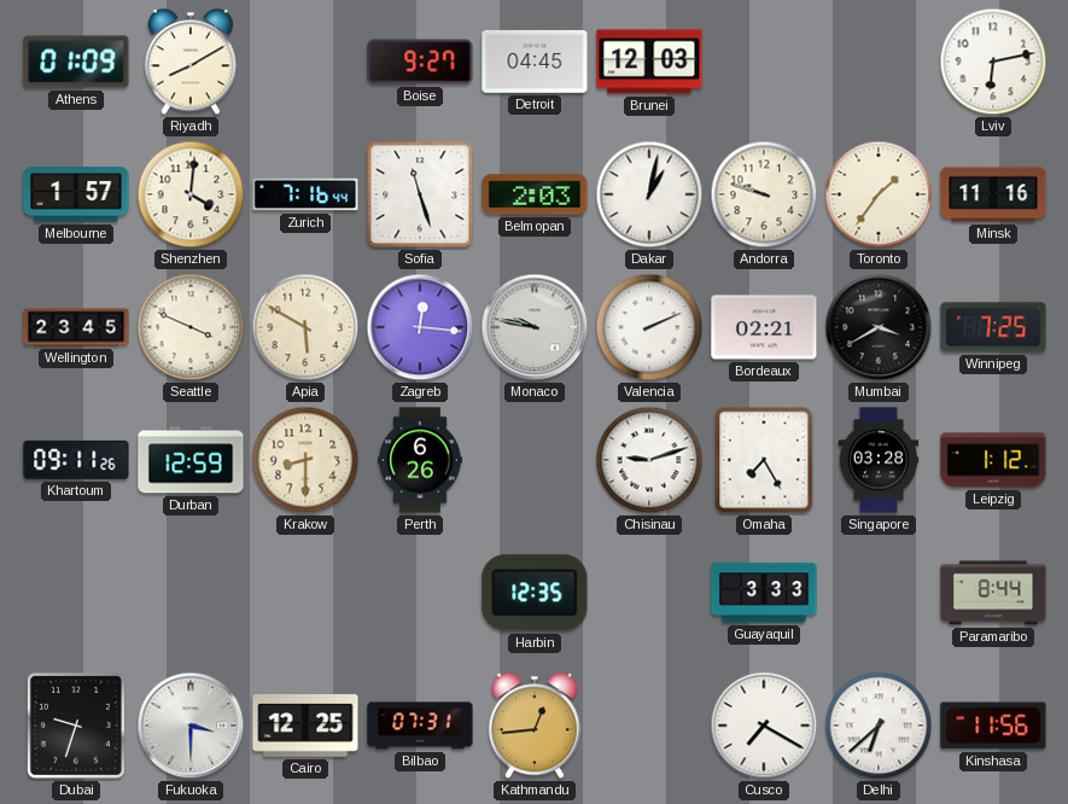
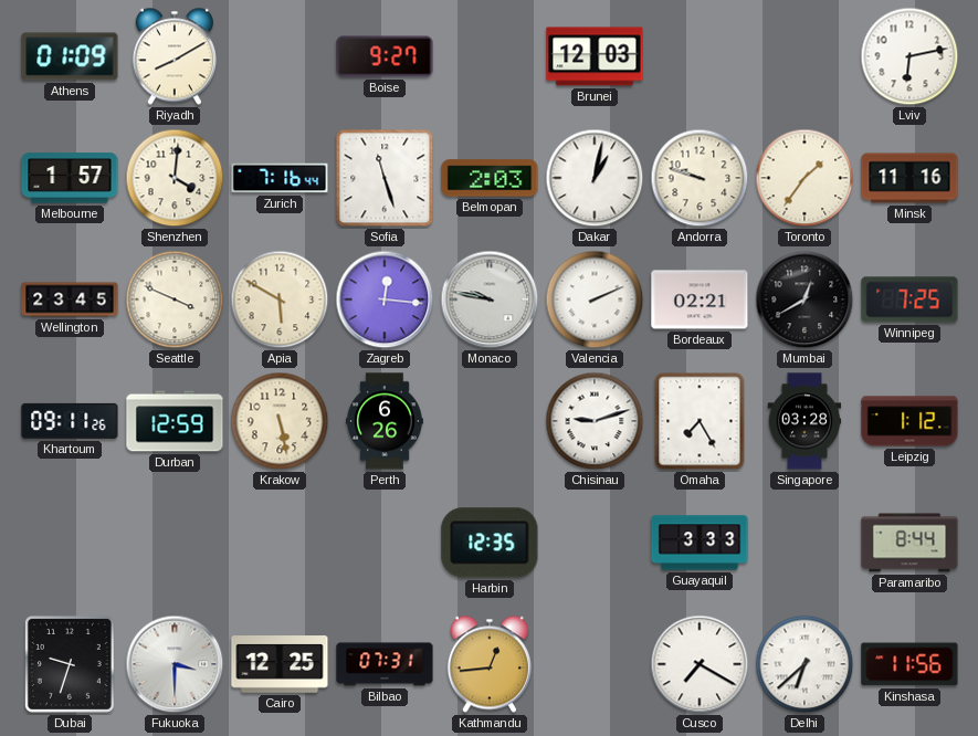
Detroit: 04:45 -> none
Mumbai: 3:40 -> 12:40
Krakow: 8:30 -> 5:28
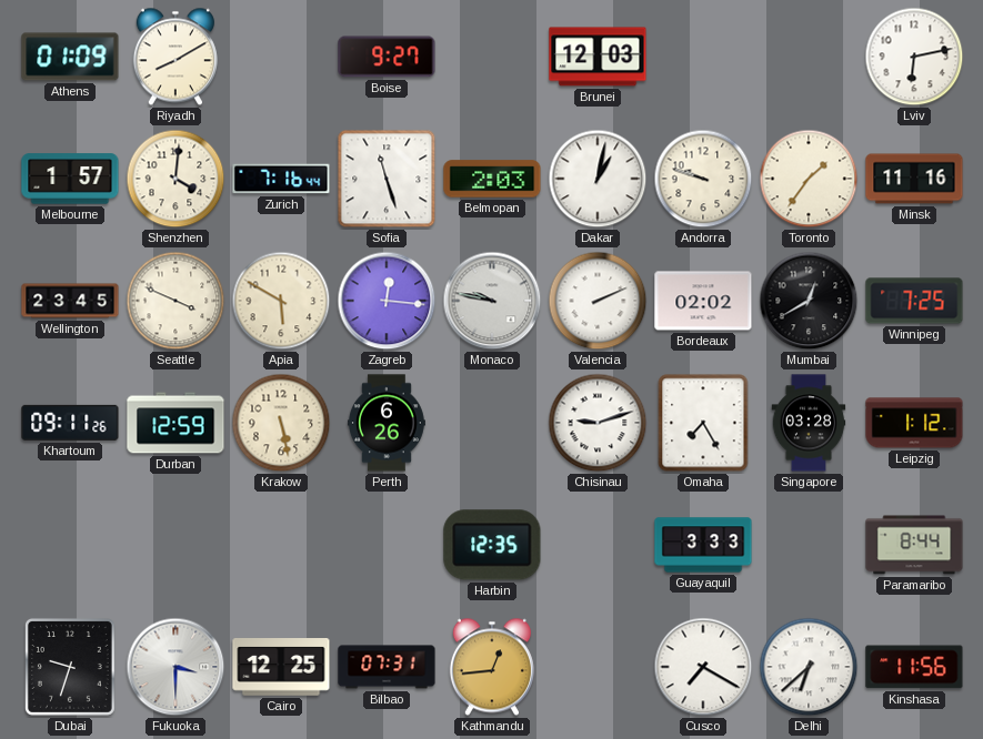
Bordeaux: 02:21 -> 02:02
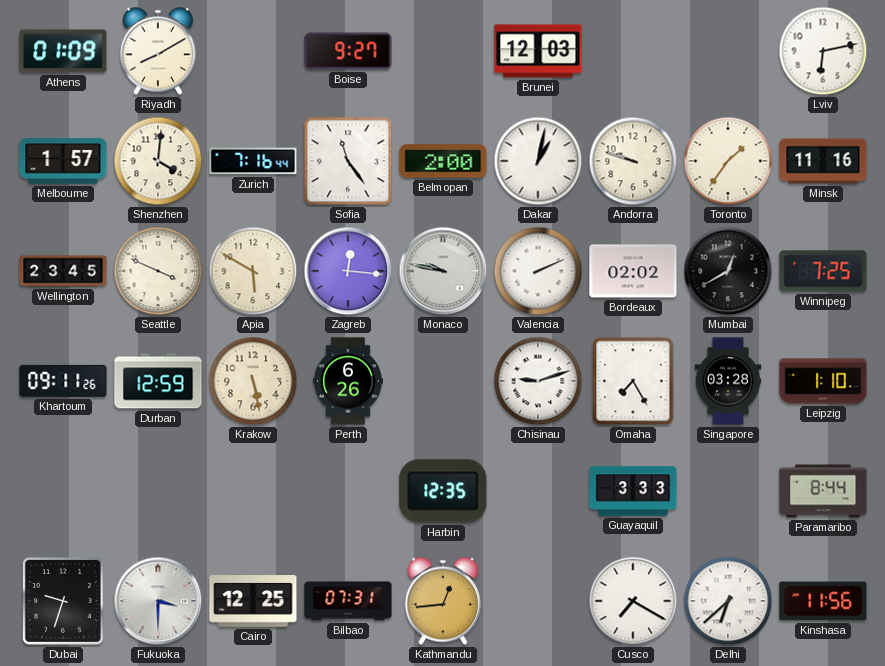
Sofia: 11:27 -> 11:24
Belmopan: 2:03 -> 2:00
Leipzig: 1:12 -> 1:10
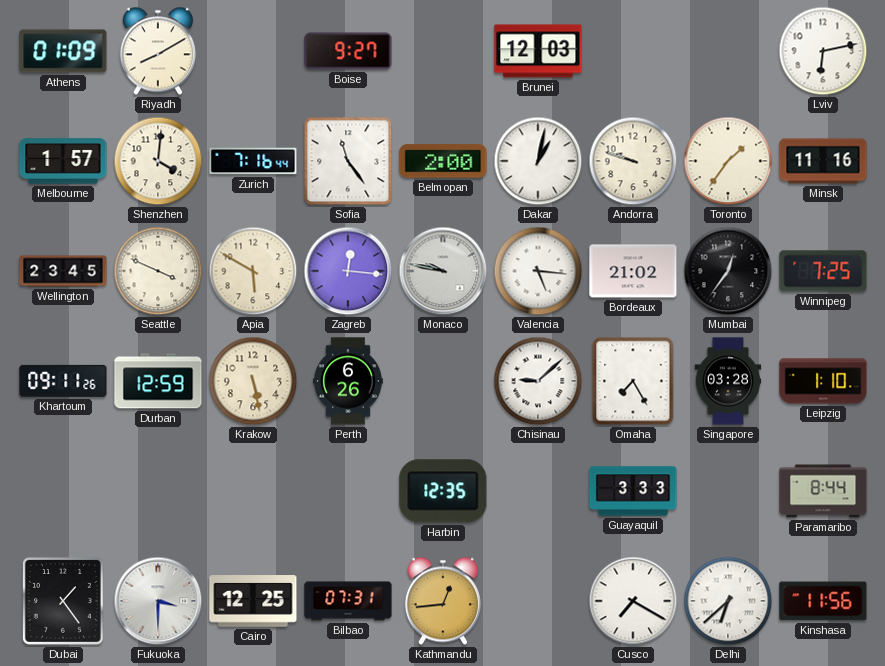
Valencia: 2:11 -> 5:16
Bordeaux: 02:02 -> 21:02
Mumbai: 12:40 -> 12:36
Chisinau: 9:12 -> 9:08
Dubai: 9:33 -> 1:24
